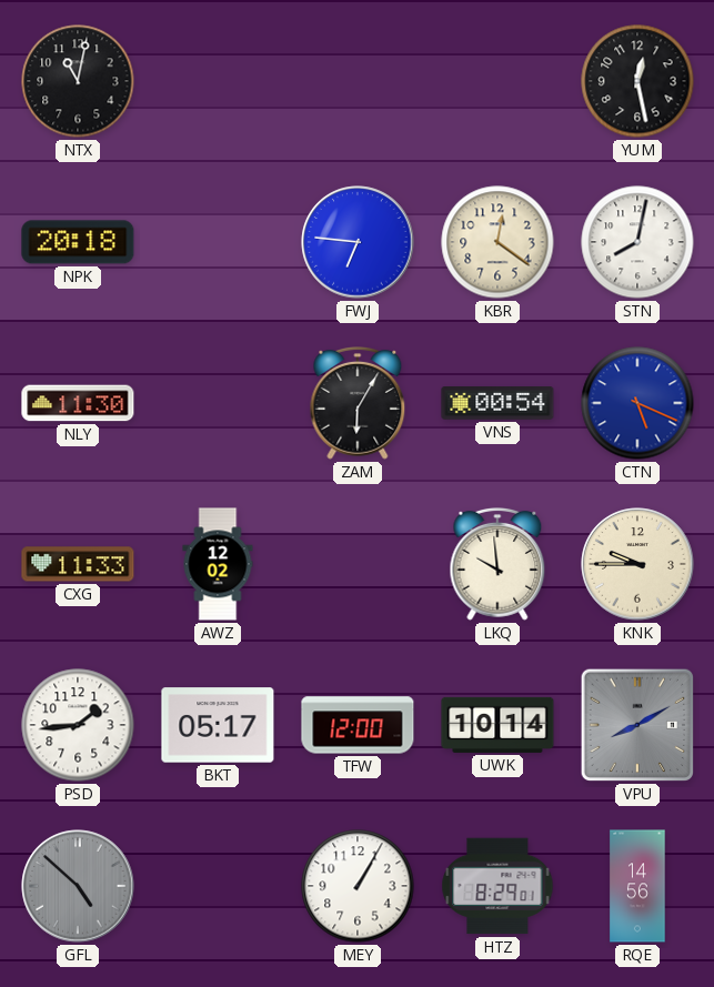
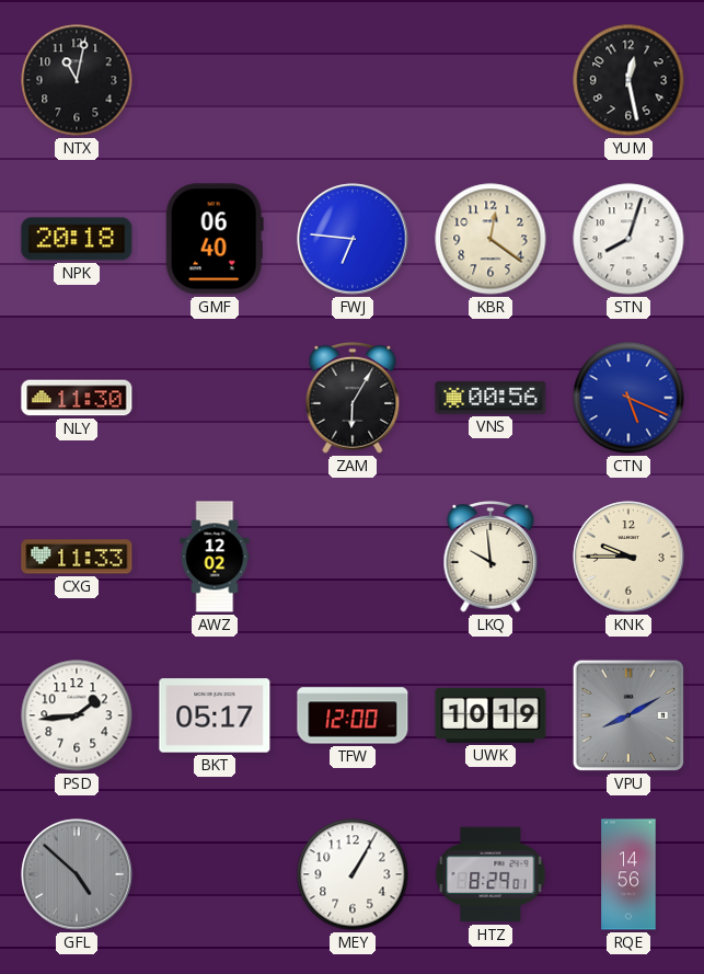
GMF: none -> 06:40
STN: 8:02 -> 8:03
VNS: 00:54 -> 00:56
UWK: 10:14 -> 10:19
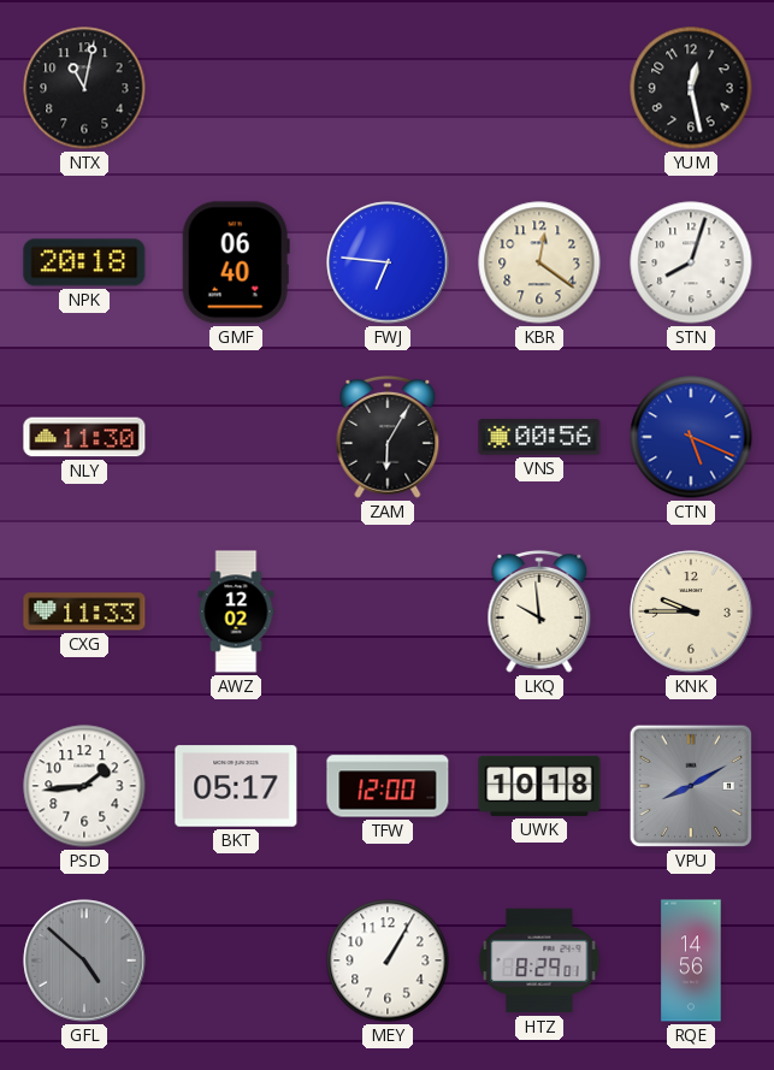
UWK: 10:19 -> 10:18
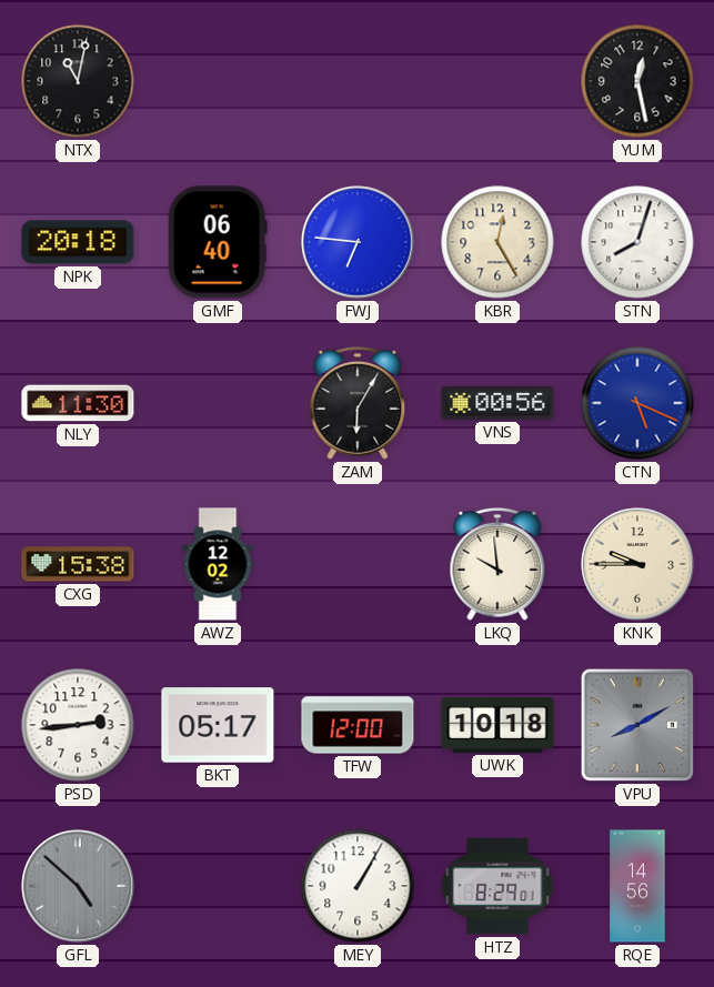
KBR: 12:21 -> 12:25
CXG: 11:33 -> 15:38
PSD: 1:44 -> 2:44
